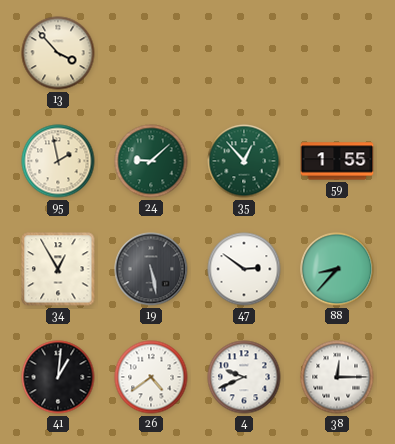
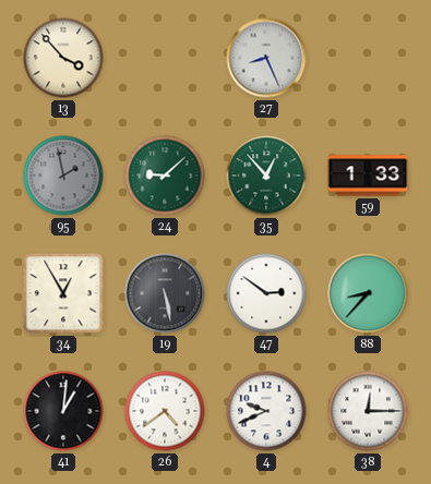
27: none -> 8:26
95 dial: cream -> grey
59: 1:55 -> 1:33
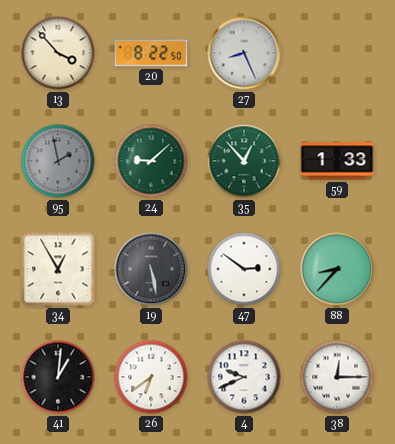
20: none -> 8:22
26: 4:39 -> 6:39
